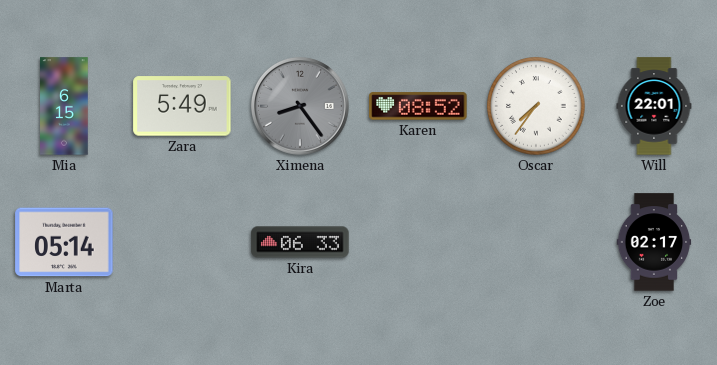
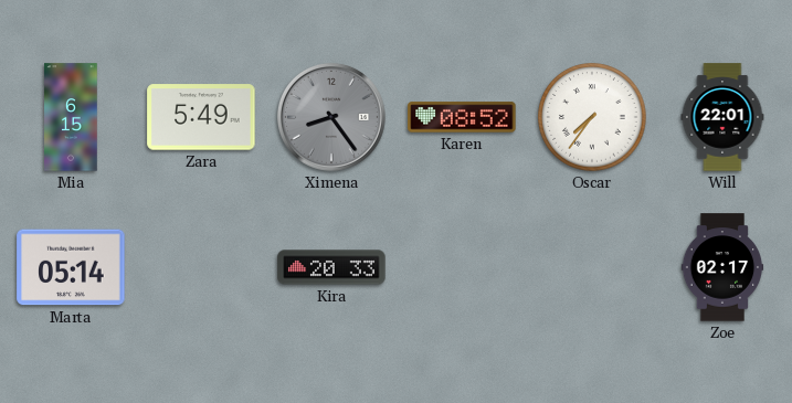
Kira: 06:33 -> 20:33
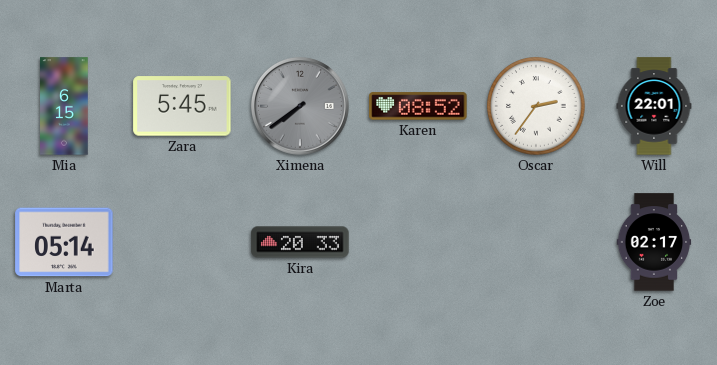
Zara: 5:49 -> 5:45
Ximena: 8:24 -> 7:39
Oscar: 7:36 -> 2:36
